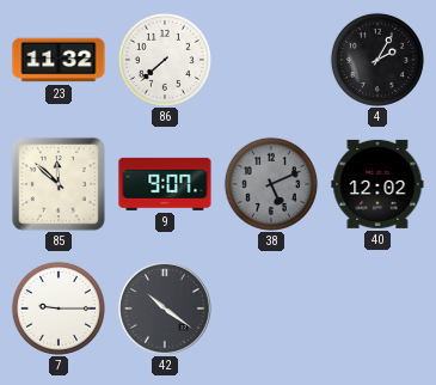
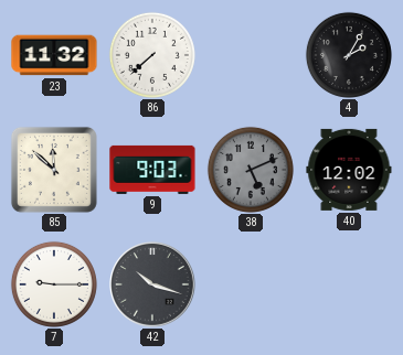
9: 9:07 -> 9:03
42: 10:21 -> 10:18
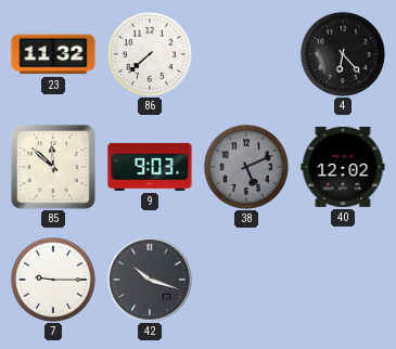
4: 2:05 -> 6:23
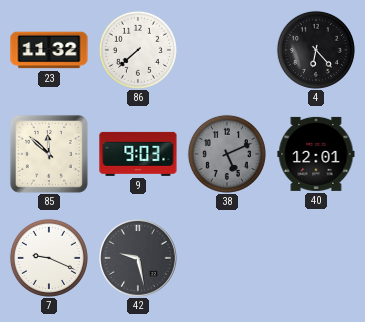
40: 12:02 -> 12:01
7: 9:15 -> 9:19
42: 10:18 -> 9:28
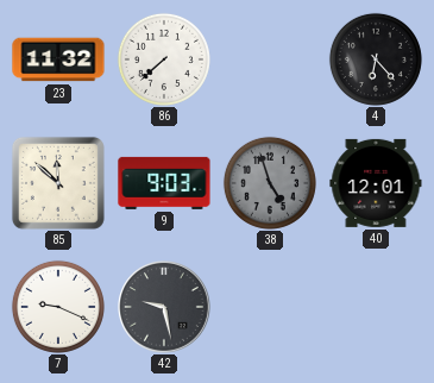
38: 5:11 -> 4:57
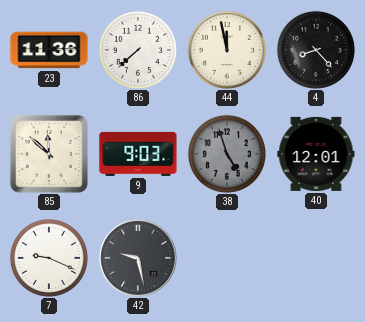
23: 11:32 -> 11:36
44: none -> 11:58
4: 6:23 -> 8:23
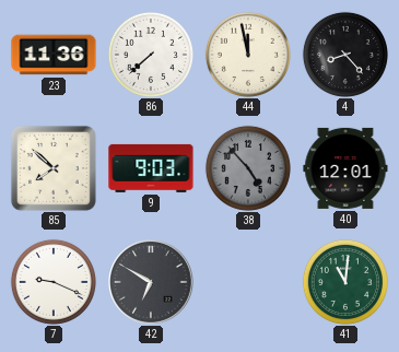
85: 11:52 -> 7:52
38: 4:57 -> 4:53
42: 9:28 -> 6:50
41: none -> 11:01
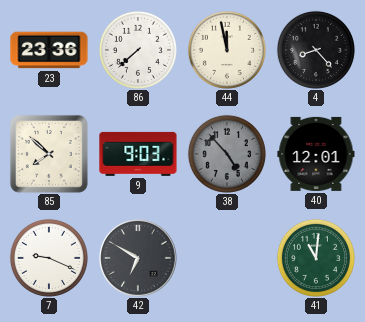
23: 11:36 -> 23:36
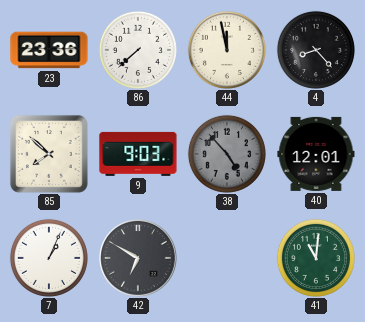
7: 9:19 -> 1:04
